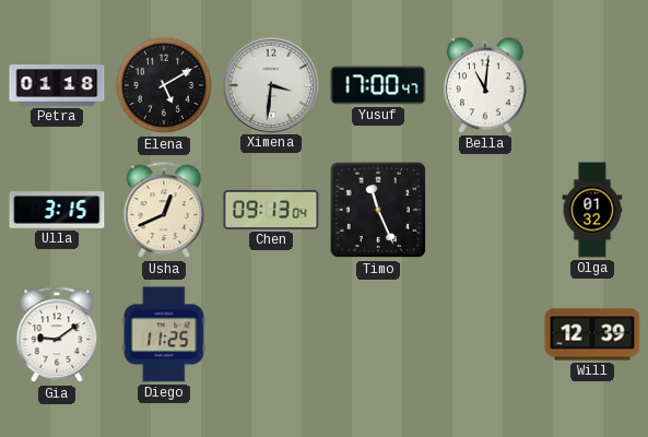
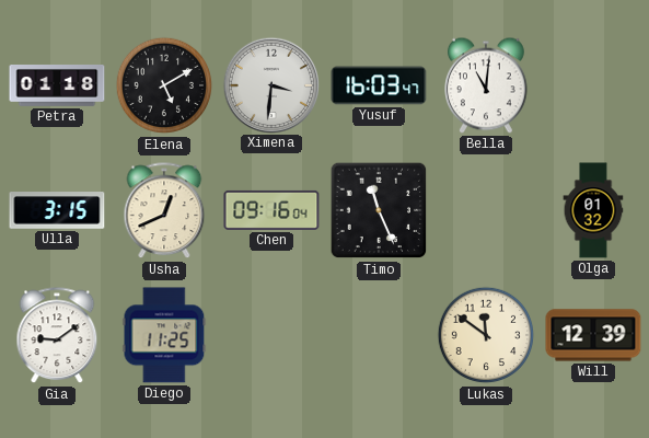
Yusuf: 17:00 -> 16:03
Chen: 09:13 -> 09:16
Lukas: none -> 11:51
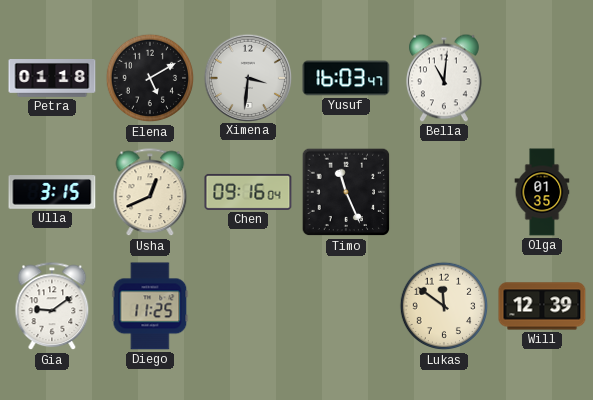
Olga: 01:32 -> 01:35
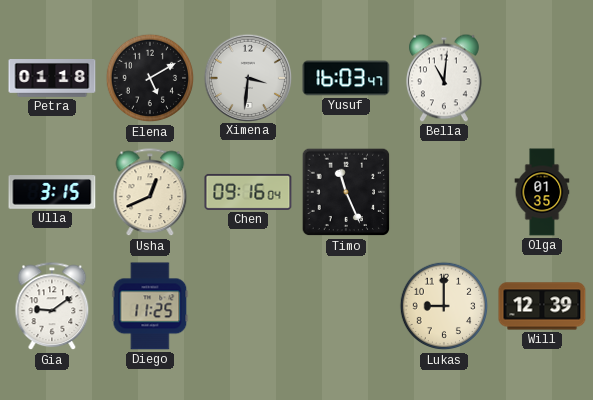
Lukas: 11:51 -> 9:00
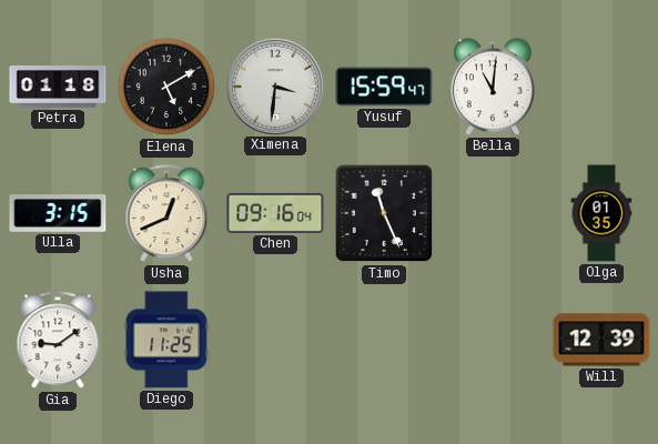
Yusuf: 16:03 -> 15:59
Lukas: 9:00 -> none
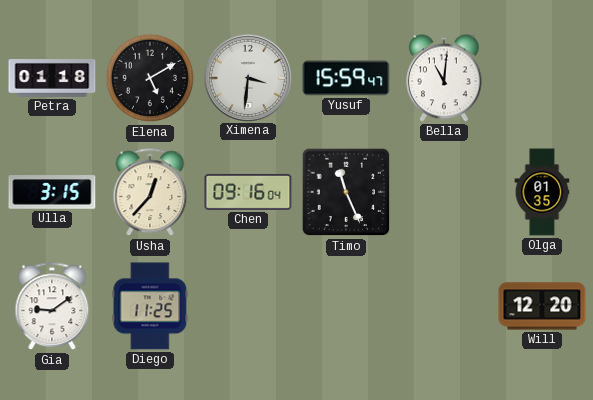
Usha: 12:41 -> 12:37
Will: 12:39 -> 12:20
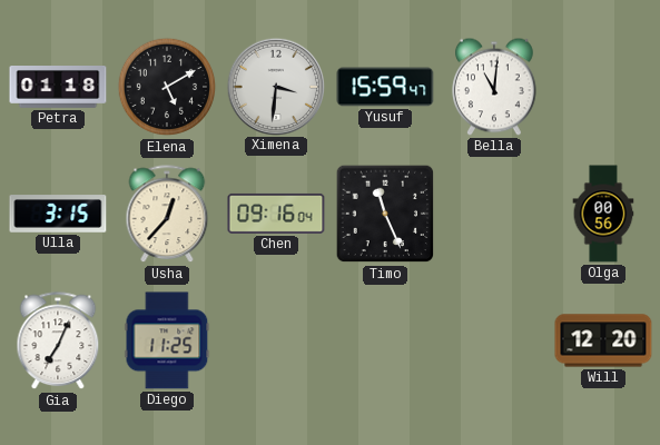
Olga: 01:35 -> 00:56
Gia: 9:09 -> 7:04
